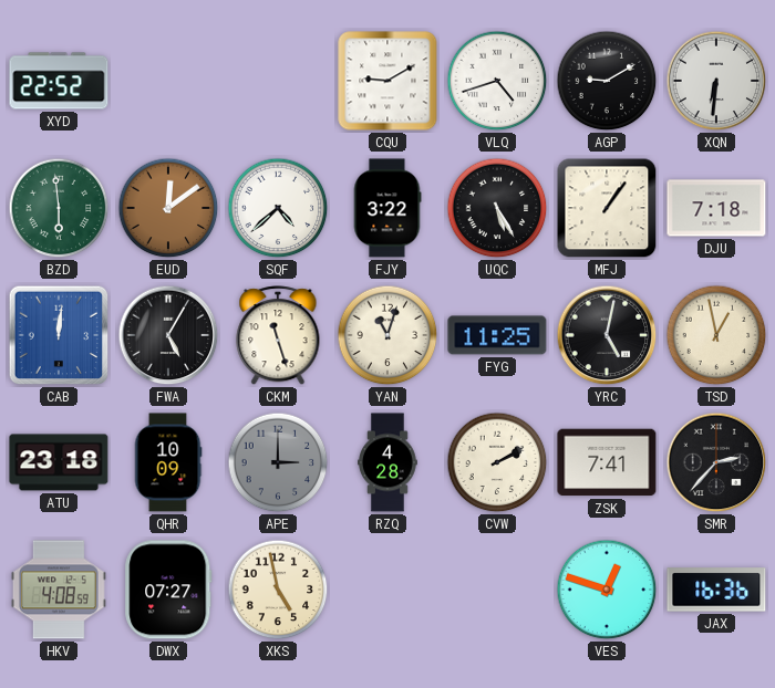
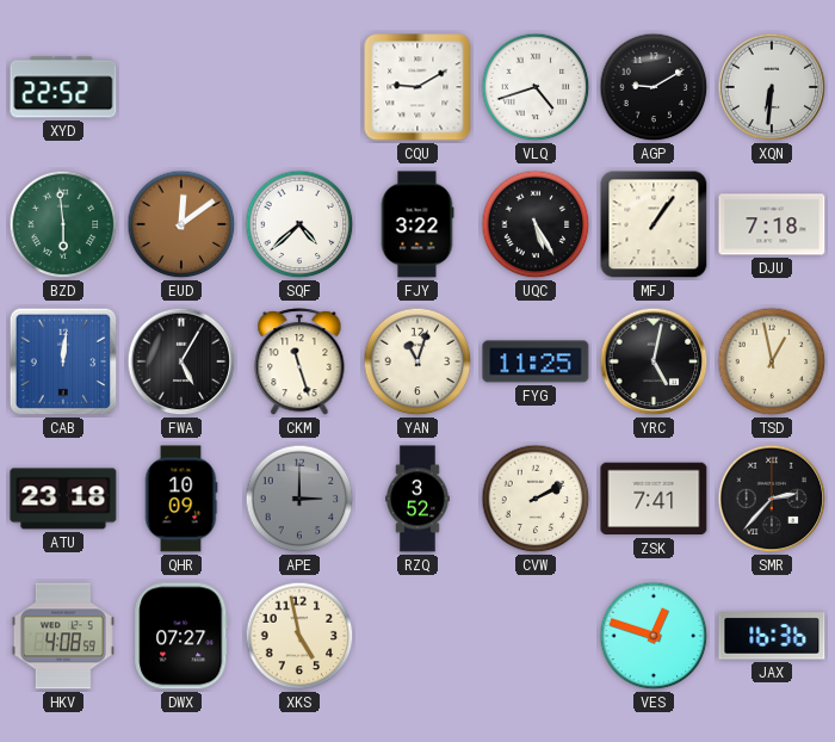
RZQ: 4:28 -> 3:52
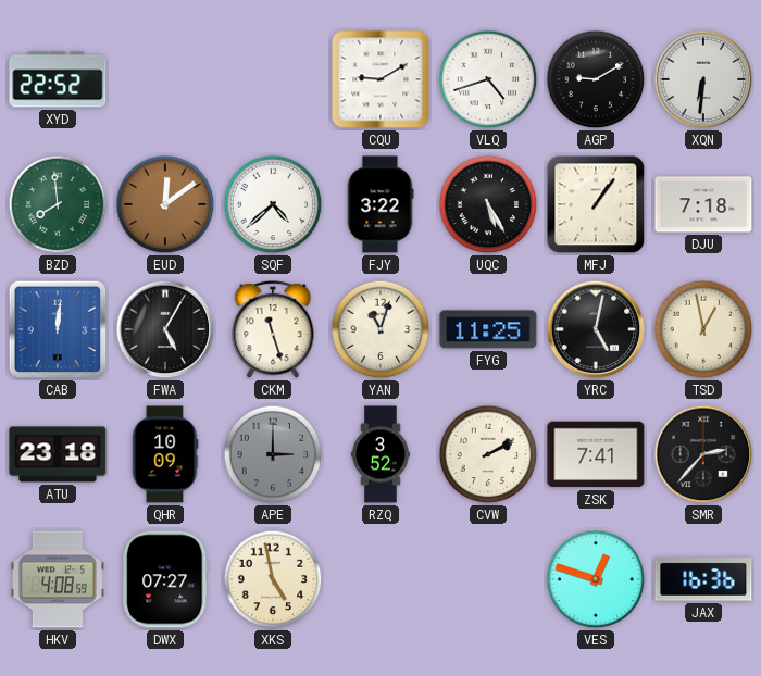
BZD: 5:59 -> 7:59
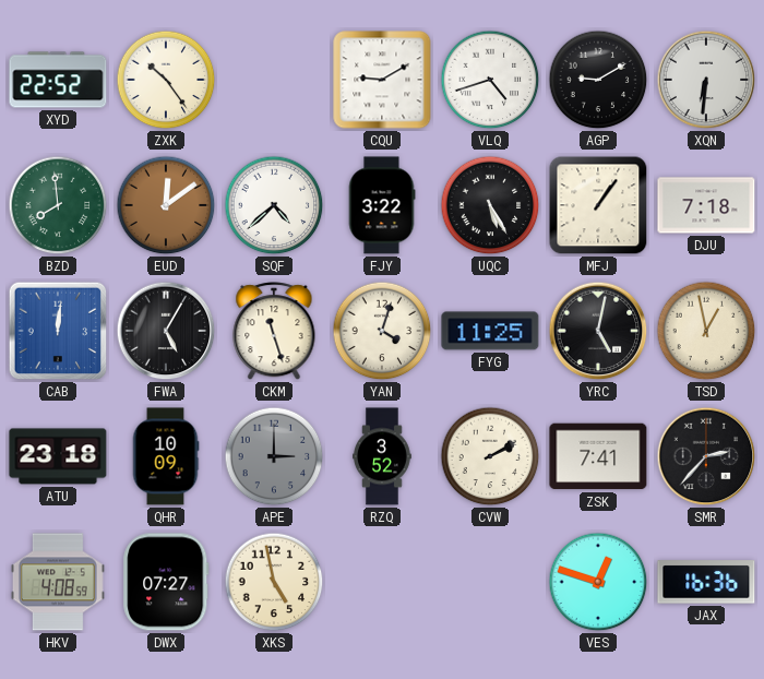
ZXK: none -> 10:24
YAN: 11:03 -> 4:03
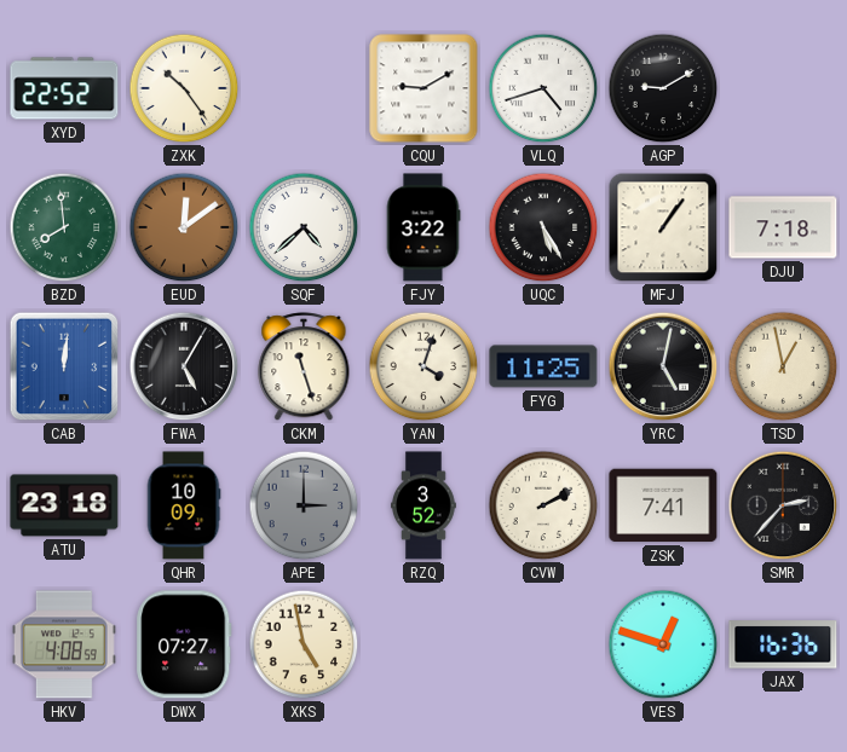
XQN: 6:31 -> none
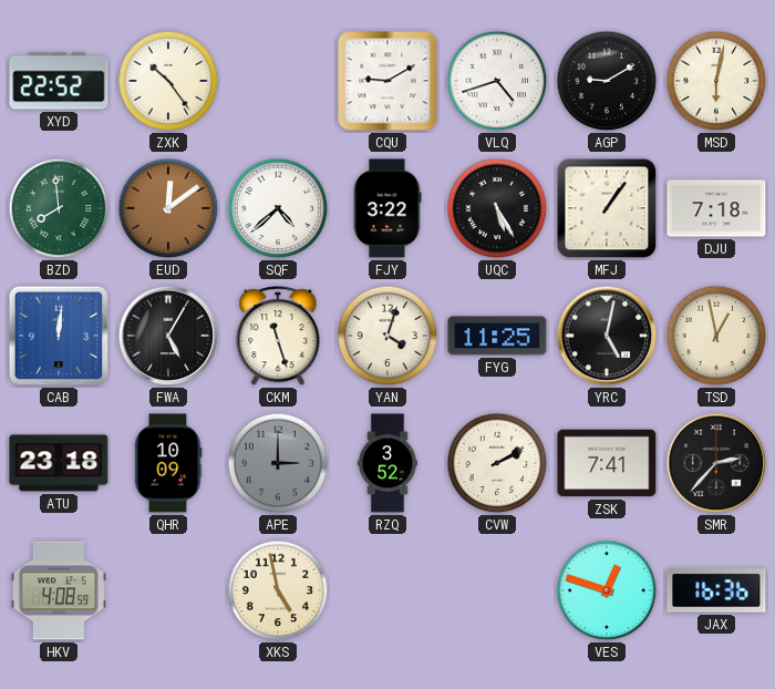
MSD: none -> 6:02
DWX: 07:27 -> none
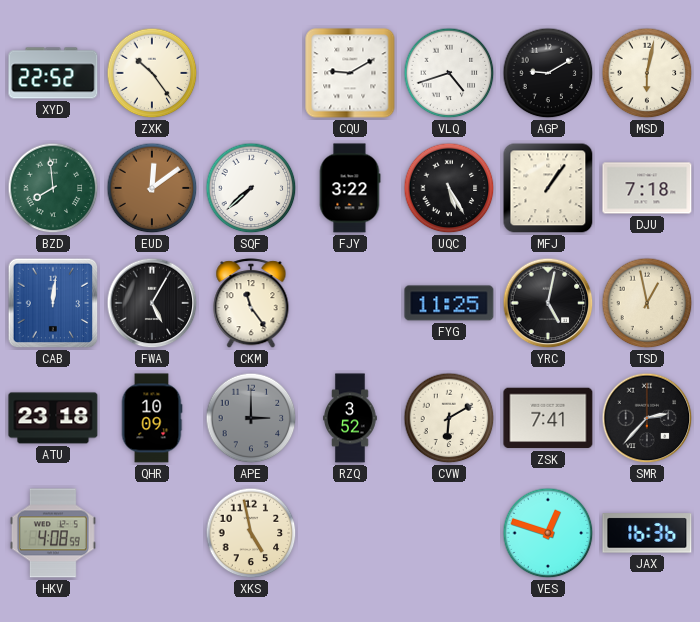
SQF: 4:38 -> 7:38
CKM: 11:27 -> 11:24
YAN: 4:03 -> none
CVW: 2:10 -> 6:10
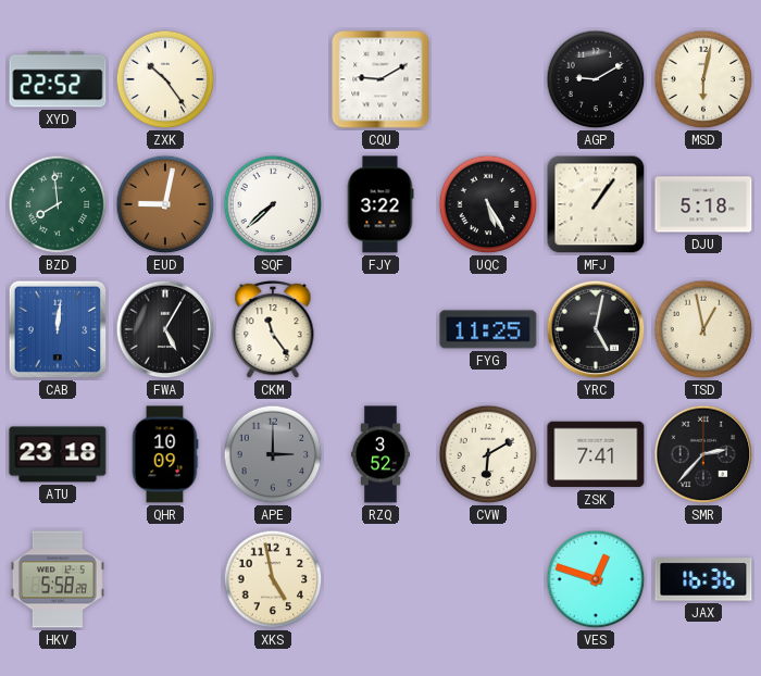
VLQ: 4:42 -> none
EUD: 12:09 -> 9:02
DJU: 7:18 -> 5:18
HKV: 4:08 -> 5:58
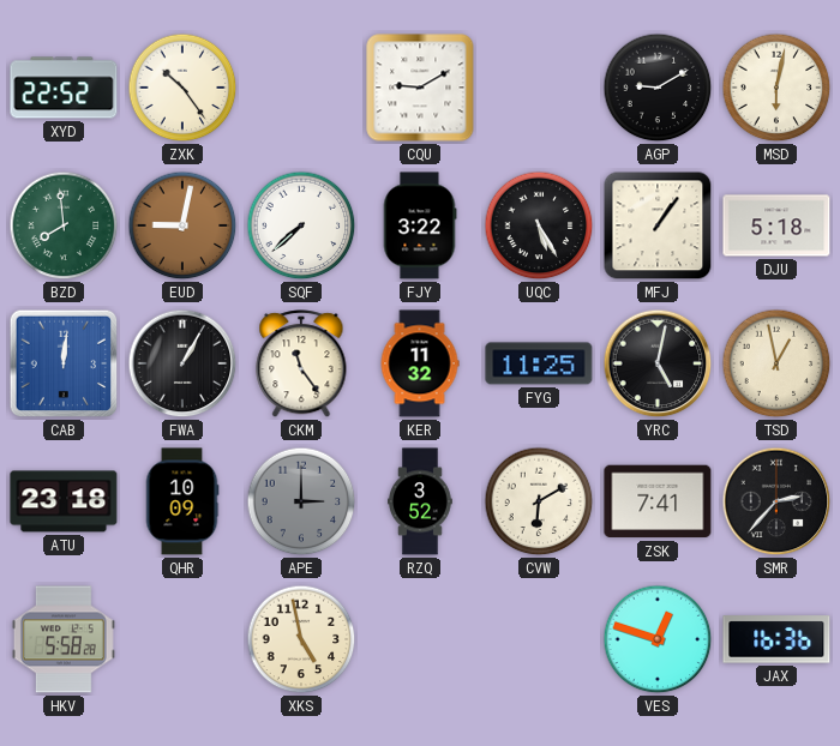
FWA: 5:05 -> 1:05
KER: none -> 11:32
